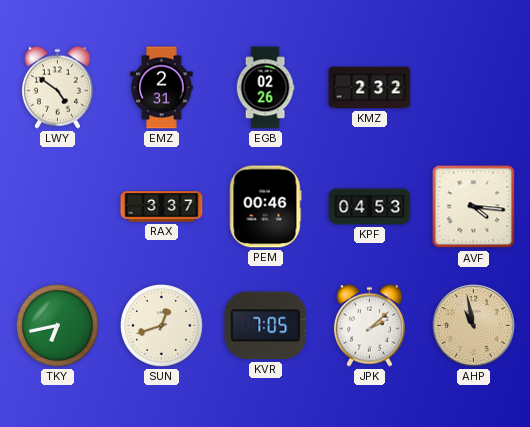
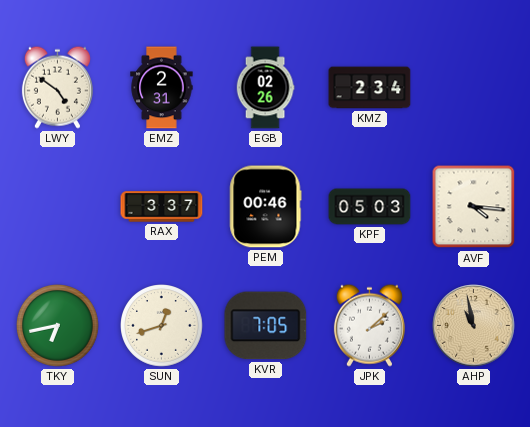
KMZ: 2:32 -> 2:34
KPF: 04:53 -> 05:03
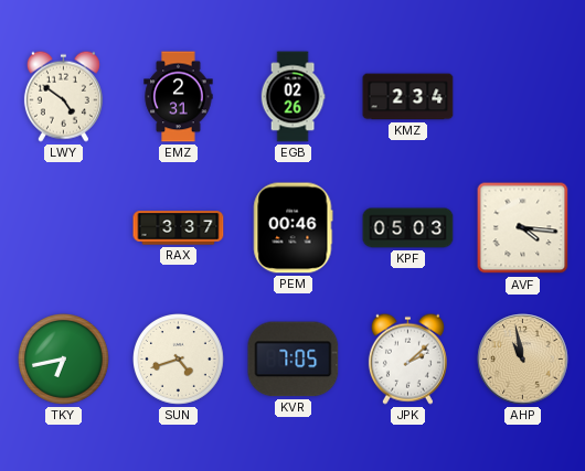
SUN: 12:42 -> 4:42
